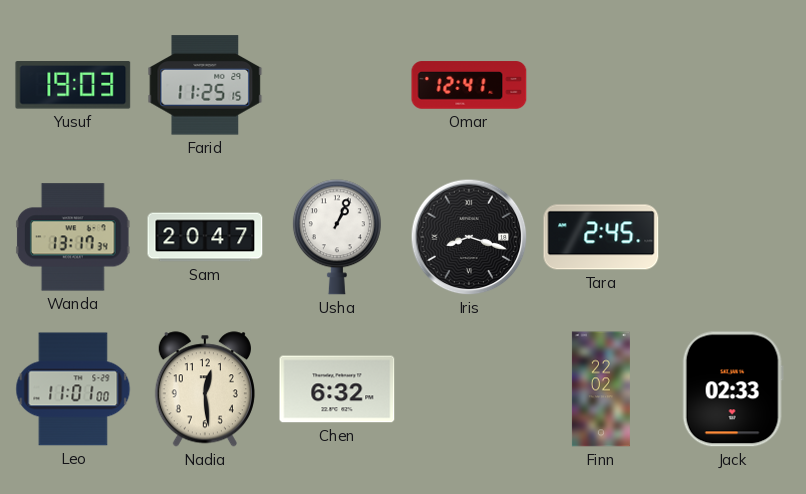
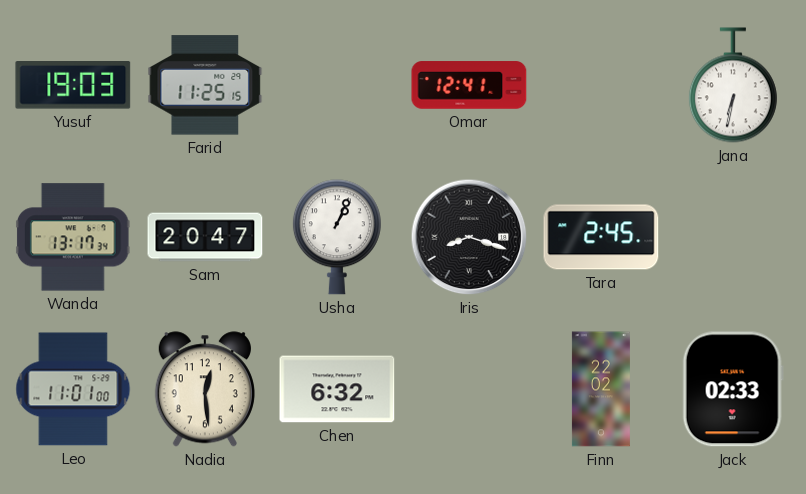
Jana: none -> 6:32
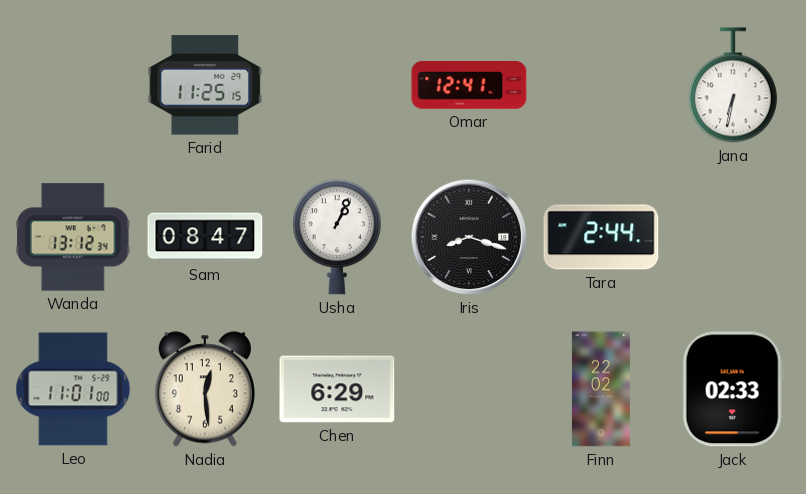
Yusuf: 19:03 -> none
Wanda: 13:17 -> 13:12
Sam: 20:47 -> 08:47
Tara: 2:45 -> 2:44
Chen: 6:32 -> 6:29
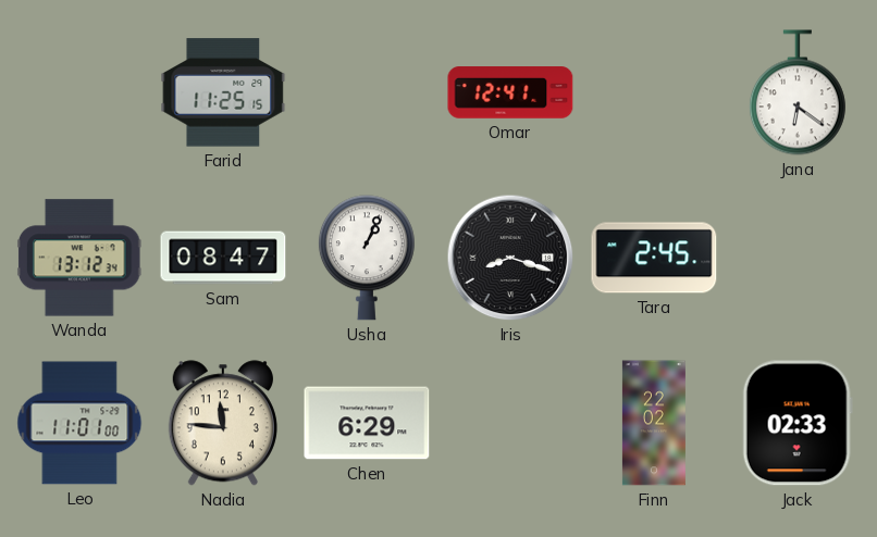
Jana: 6:32 -> 6:21
Tara: 2:44 -> 2:45
Nadia: 12:29 -> 11:46
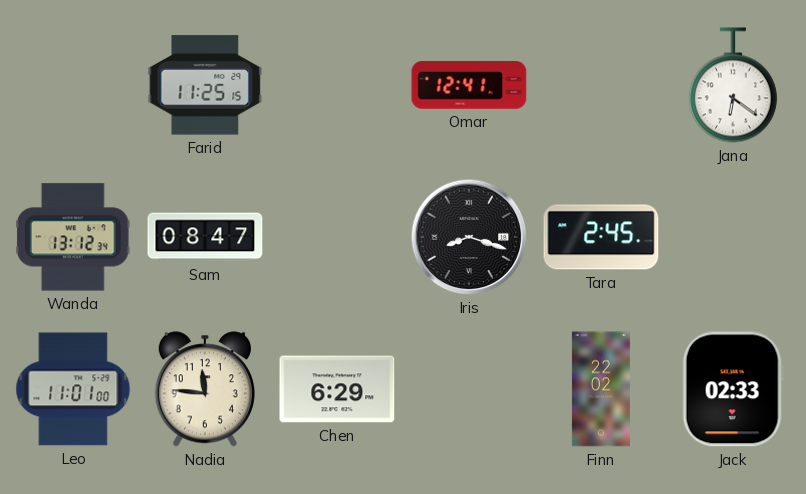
Usha: 1:04 -> none
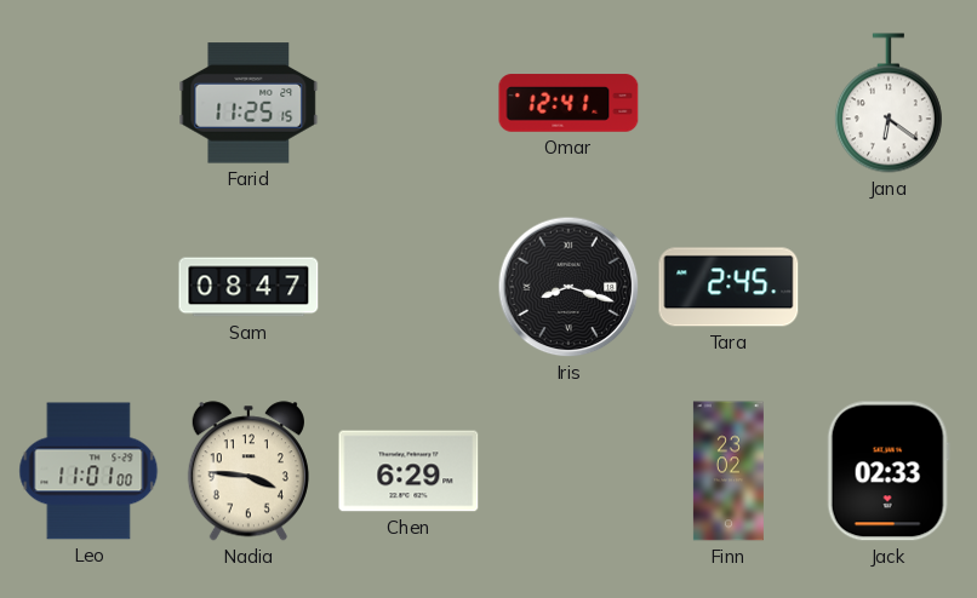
Wanda: 13:12 -> none
Nadia: 11:46 -> 3:46
Finn: 22:02 -> 23:02
